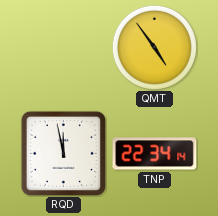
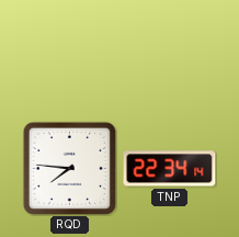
QMT: 4:54 -> none
RQD: 11:58 -> 7:46
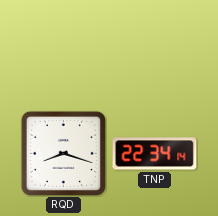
RQD: 7:46 -> 8:18
